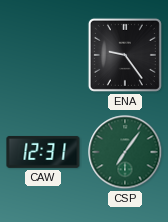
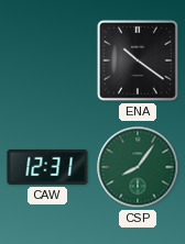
ENA: 9:24 -> 10:21
CSP: 7:06 -> 8:06
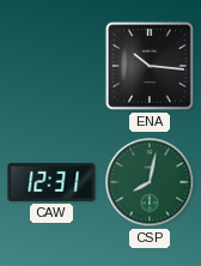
ENA: 10:21 -> 10:16
CSP: 8:06 -> 8:02
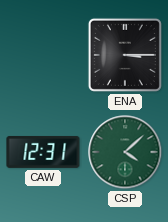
ENA: 10:16 -> 3:15
CSP: 8:02 -> 4:08
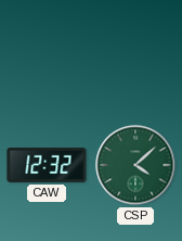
ENA: 3:15 -> none
CAW: 12:31 -> 12:32
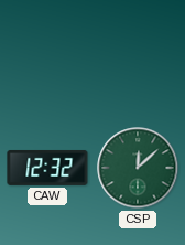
CSP: 4:08 -> 12:08
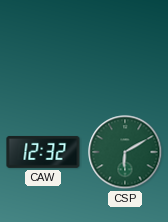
CSP: 12:08 -> 6:10
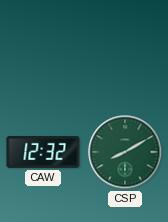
CSP: 6:10 -> 8:10
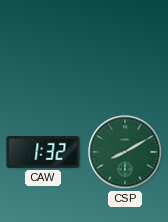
CAW: 12:32 -> 1:32
